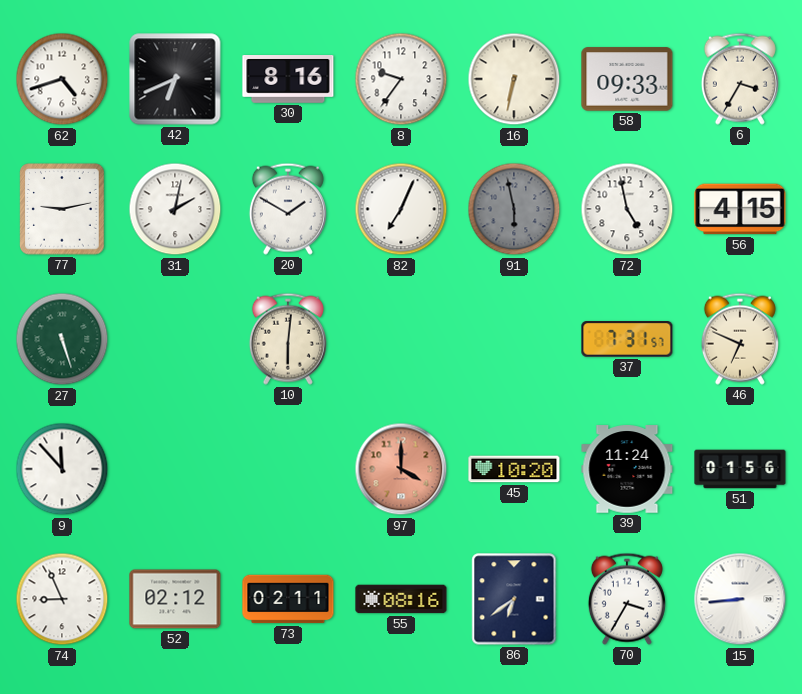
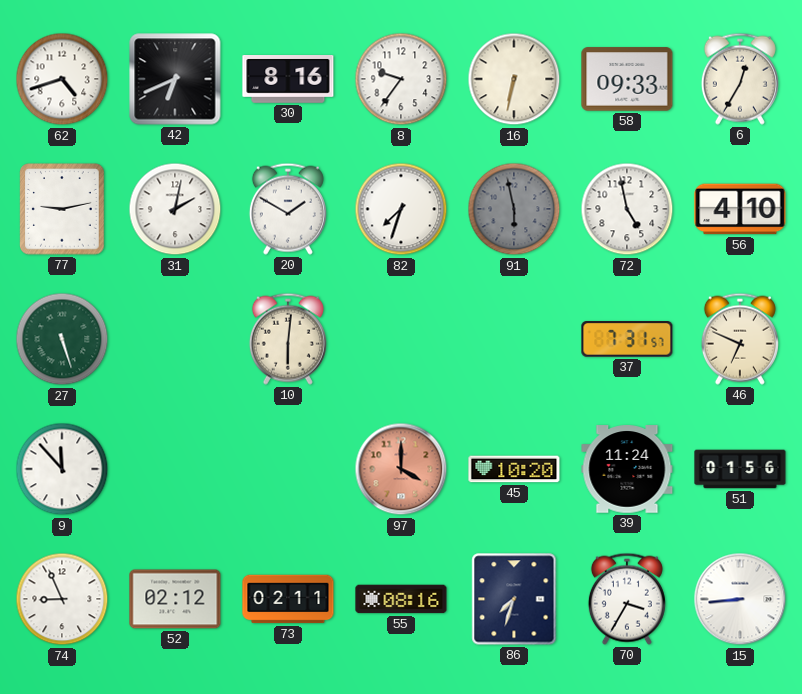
6: 3:35 -> 12:35
82: 7:04 -> 7:33
56: 4:15 -> 4:10
86: 6:39 -> 7:33
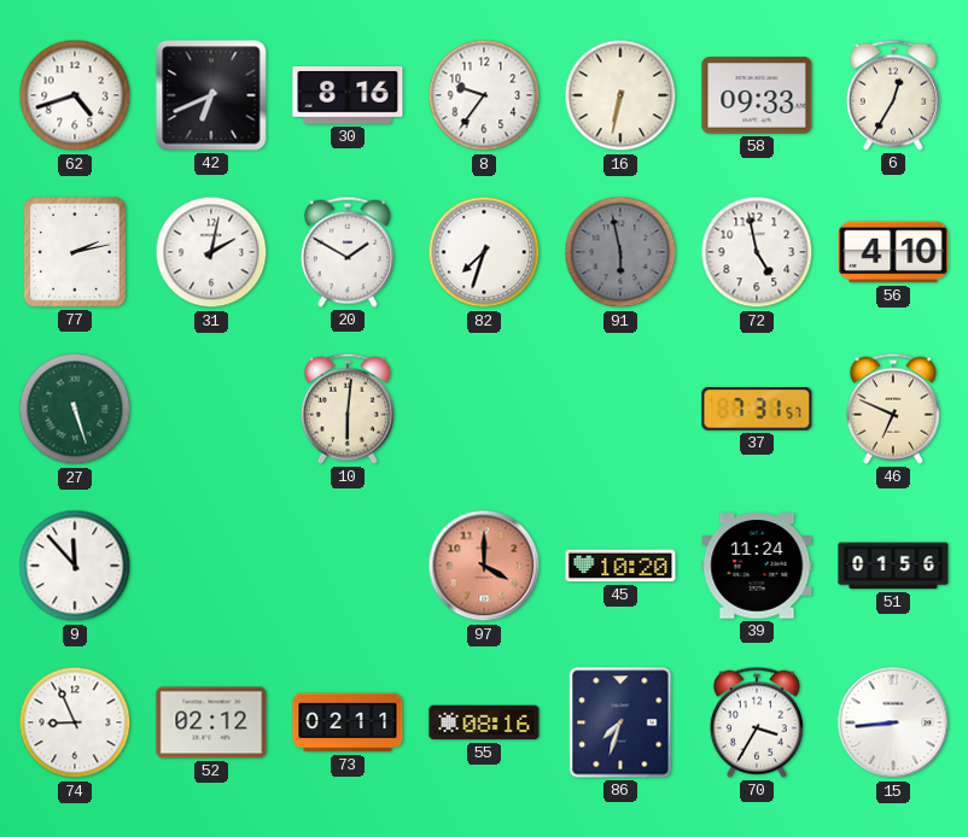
77: 9:13 -> 2:13
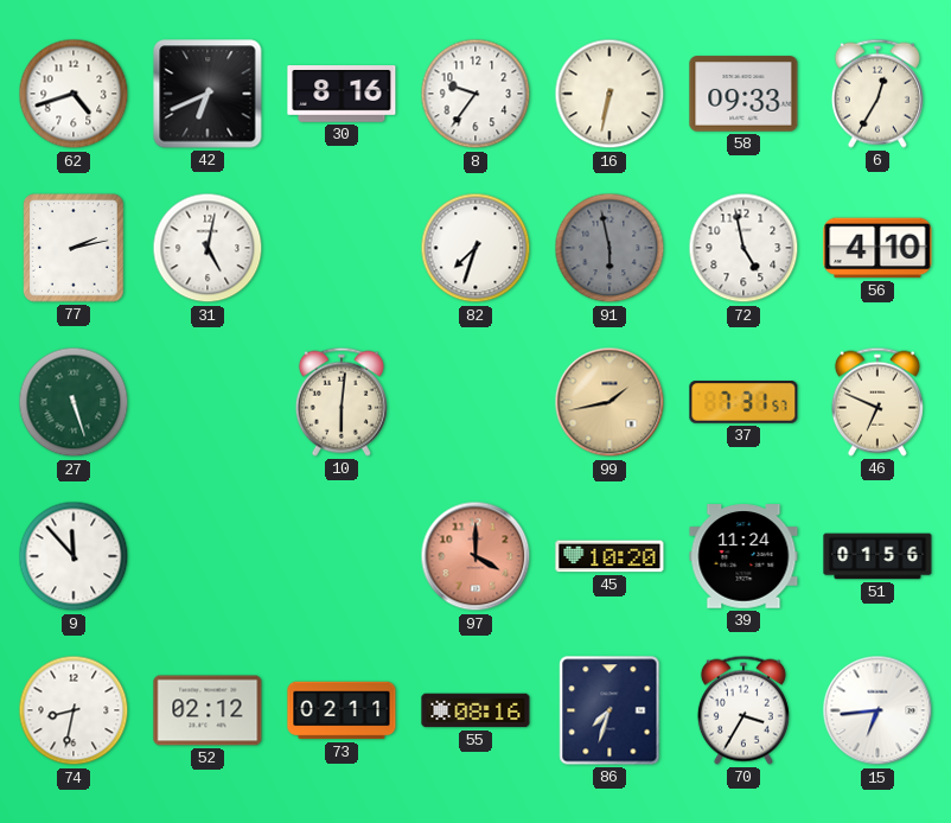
31: 2:02 -> 5:02
20: 1:50 -> none
99: none -> 1:43
74: 8:56 -> 8:32
15: 8:44 -> 6:44
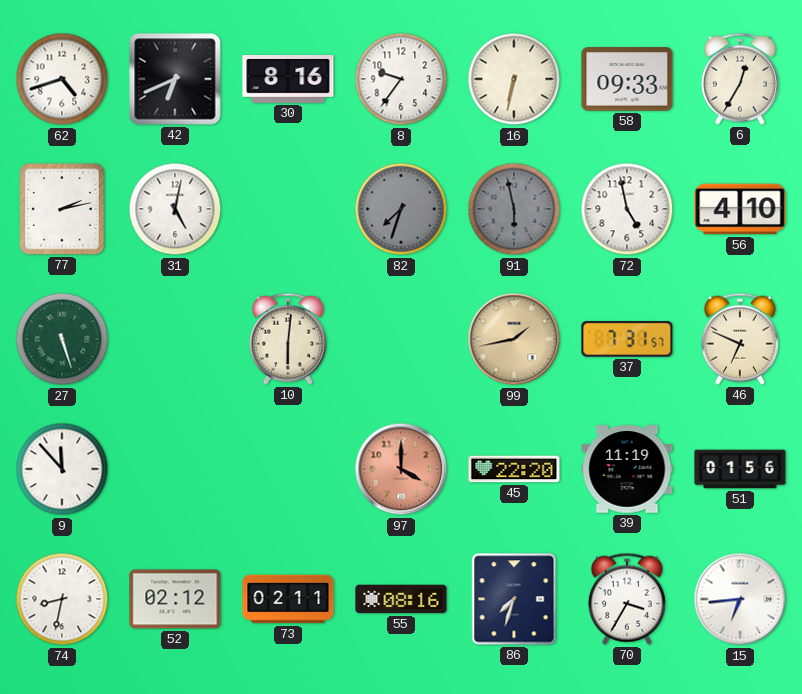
82 dial: white -> grey
45: 10:20 -> 22:20
39: 11:24 -> 11:19
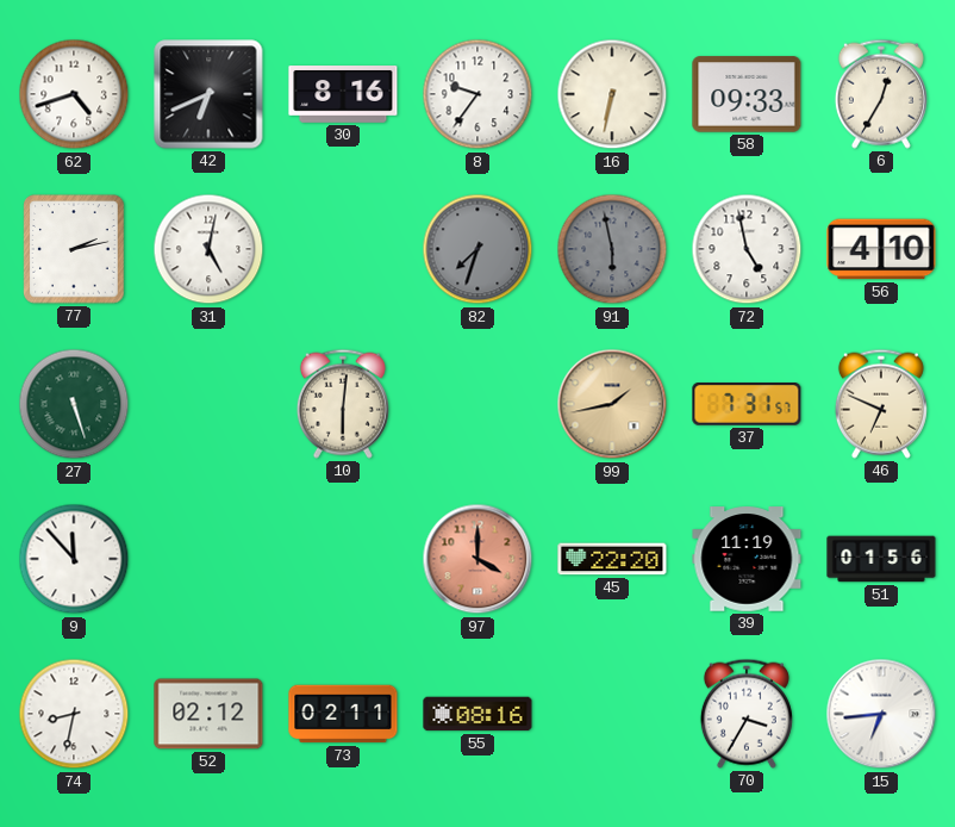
86: 7:33 -> none
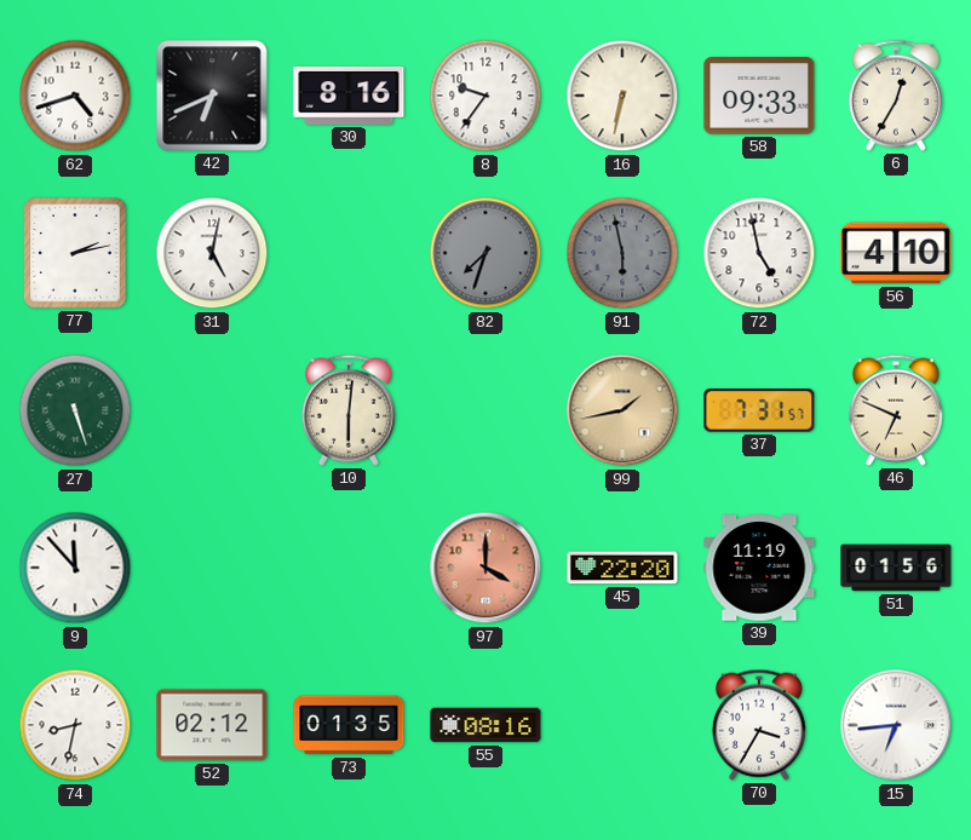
73: 02:11 -> 01:35
